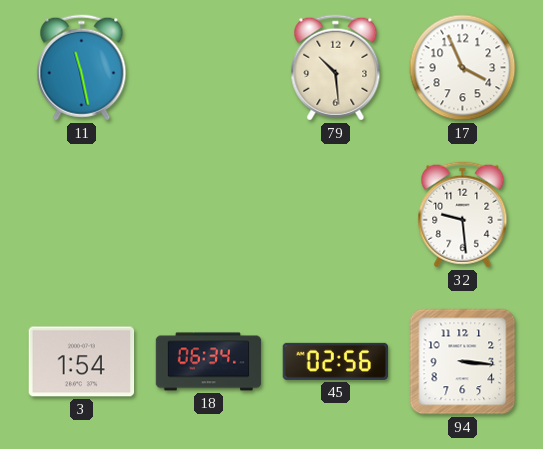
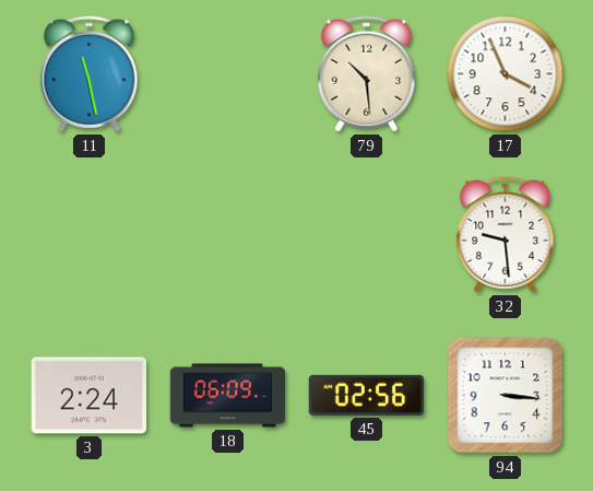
3: 1:54 -> 2:24
18: 06:34 -> 06:09
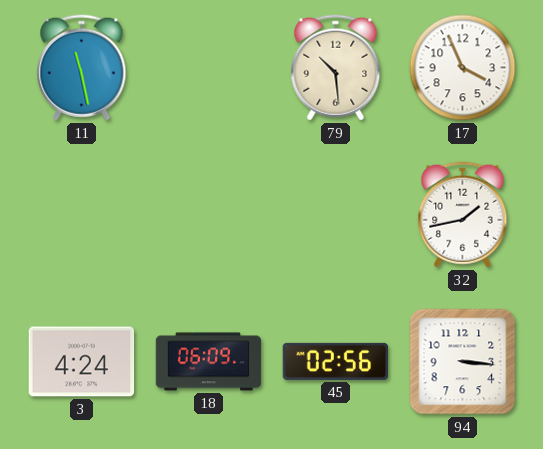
32: 9:29 -> 1:43
3: 2:24 -> 4:24
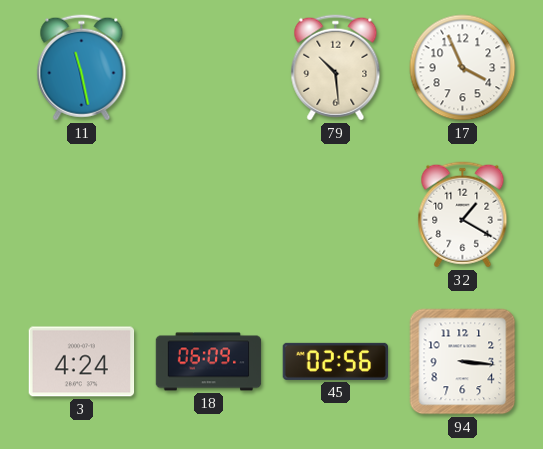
32: 1:43 -> 1:20
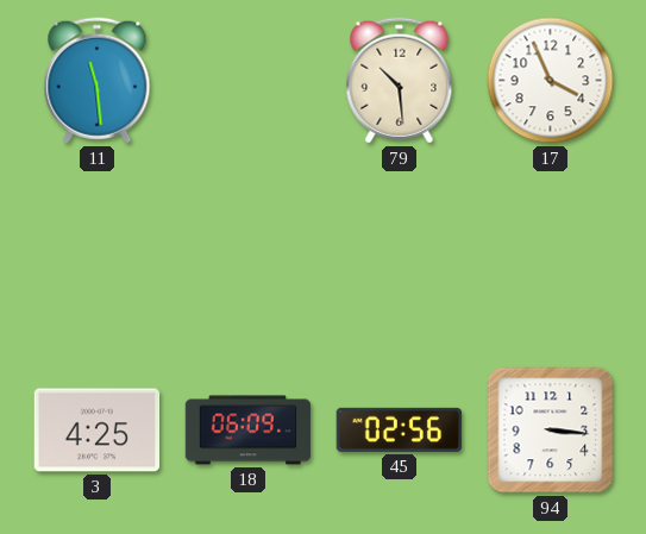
11: 11:28 -> 11:29
32: 1:20 -> none
3: 4:24 -> 4:25
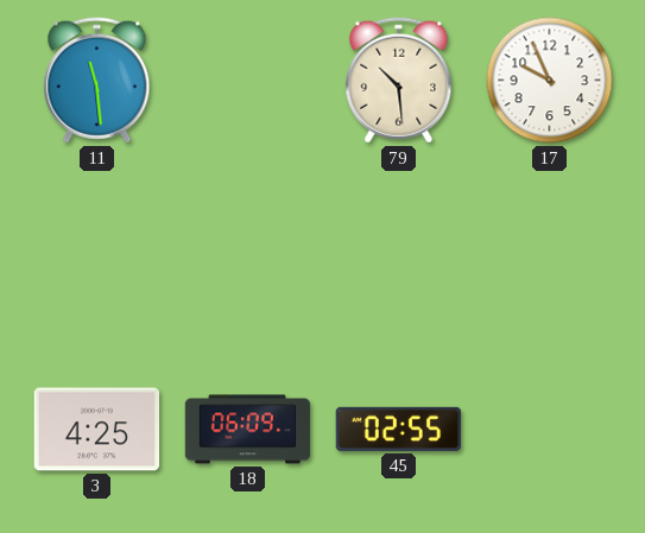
17: 3:56 -> 9:56
45: 02:56 -> 02:55
94: 3:16 -> none
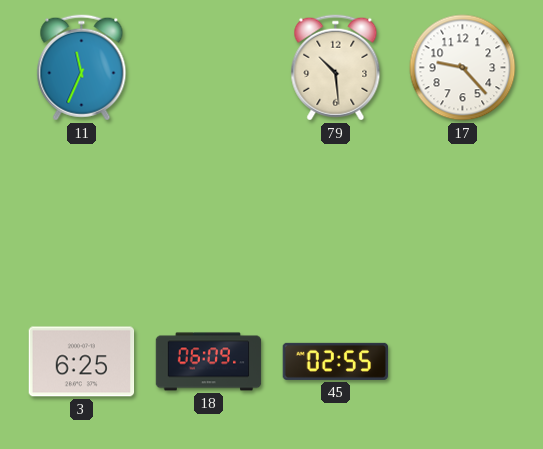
11: 11:29 -> 11:34
17: 9:56 -> 9:23
3: 4:25 -> 6:25
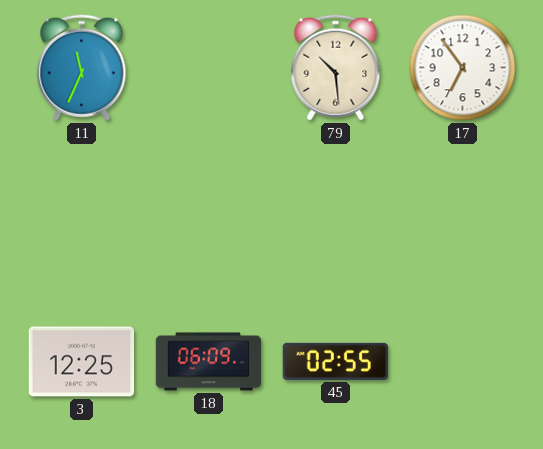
17: 9:23 -> 6:54
3: 6:25 -> 12:25
